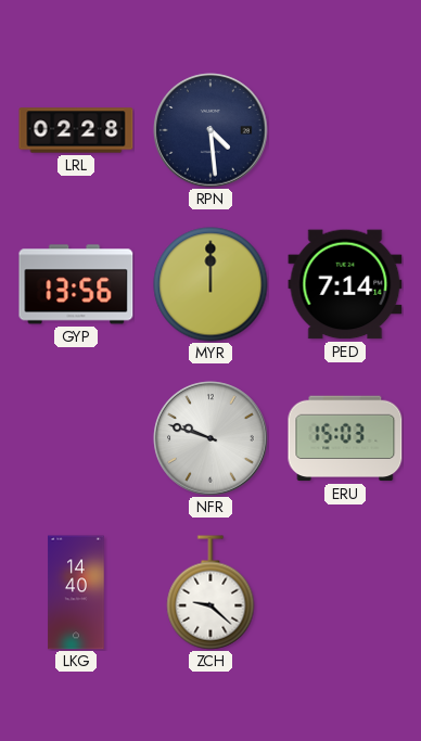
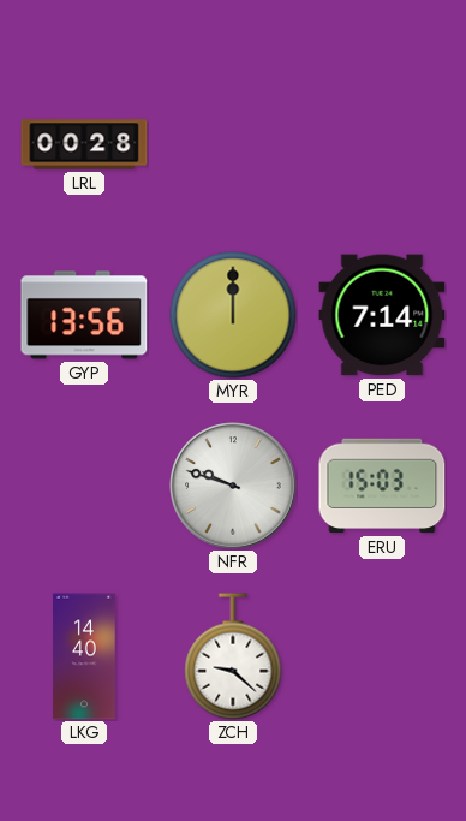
LRL: 02:28 -> 00:28
RPN: 4:29 -> none
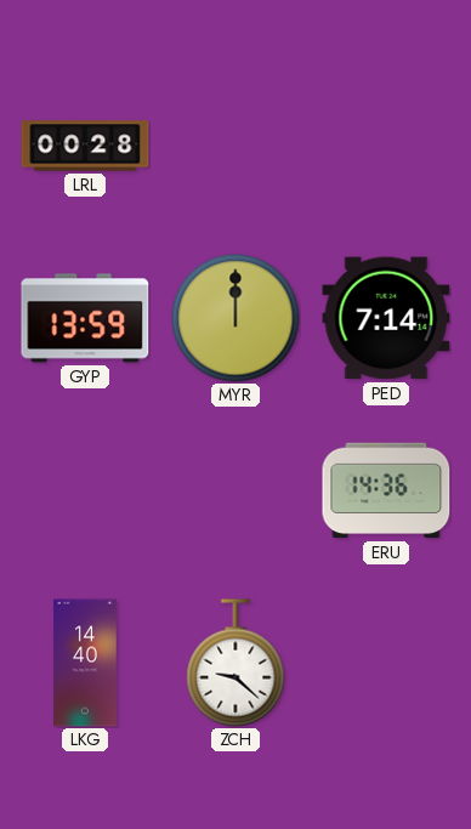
GYP: 13:56 -> 13:59
NFR: 9:48 -> none
ERU: 15:03 -> 14:36
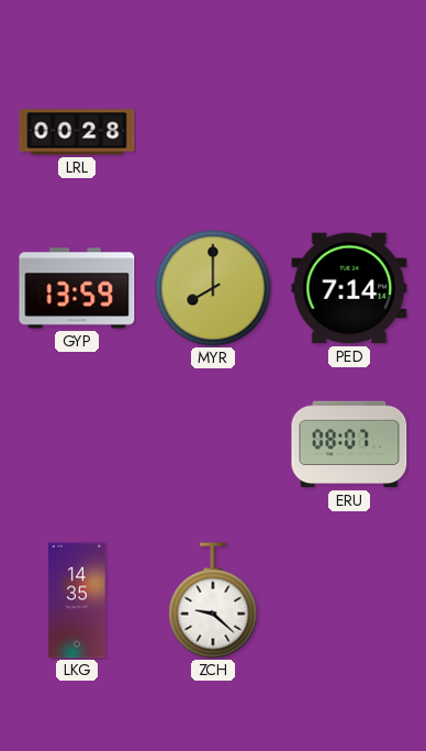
MYR: 12:00 -> 8:00
ERU: 14:36 -> 08:07
LKG: 14:40 -> 14:35
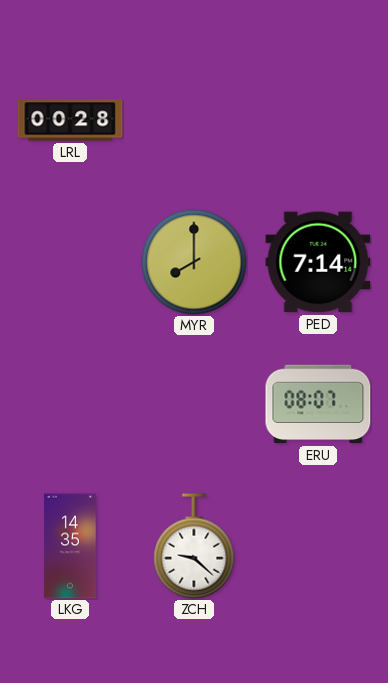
GYP: 13:59 -> none
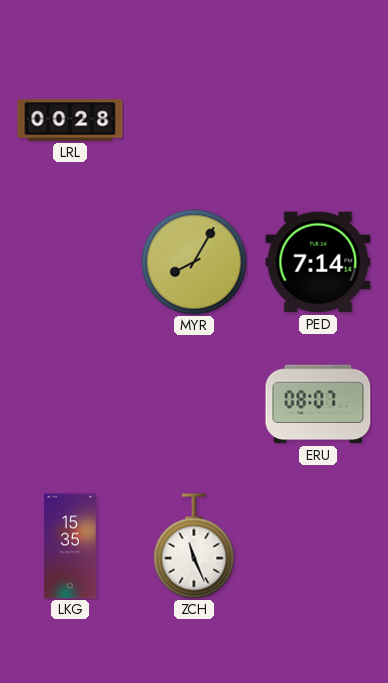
MYR: 8:00 -> 8:05
LKG: 14:35 -> 15:35
ZCH: 9:22 -> 11:26
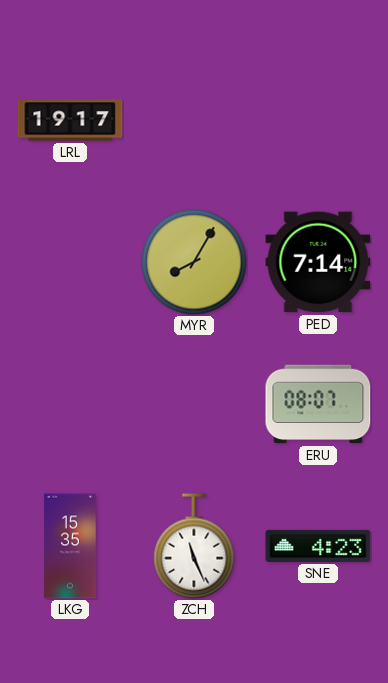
LRL: 00:28 -> 19:17
SNE: none -> 4:23
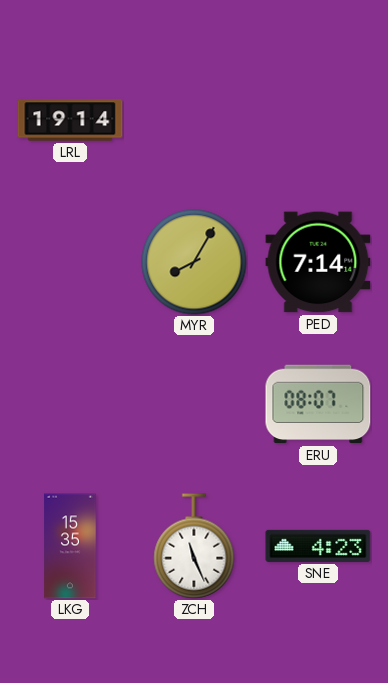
LRL: 19:17 -> 19:14
